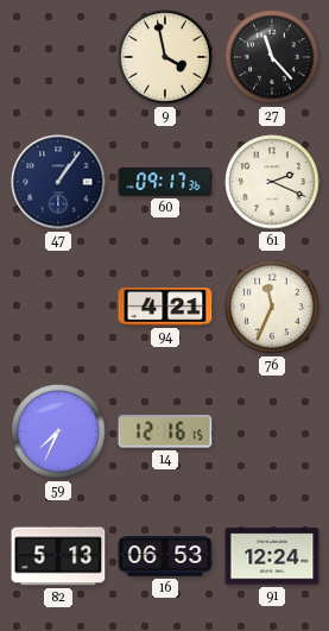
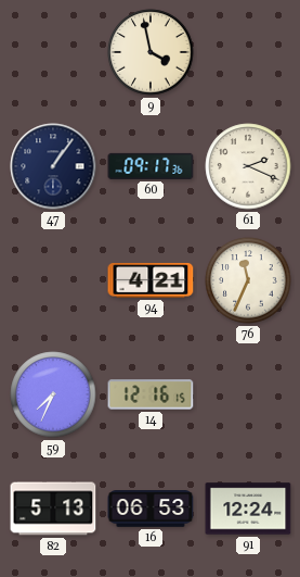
27: 11:23 -> none
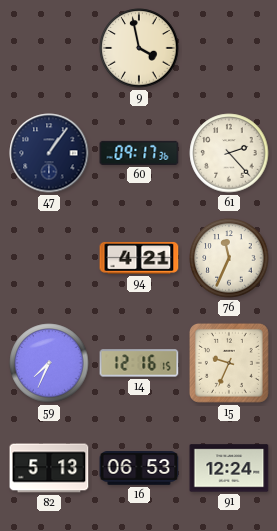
61: 2:19 -> 2:23
15: none -> 9:34
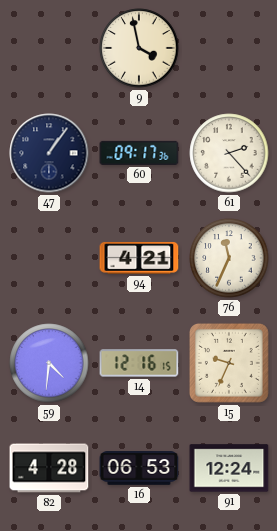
59: 7:34 -> 4:31
82: 5:13 -> 4:28
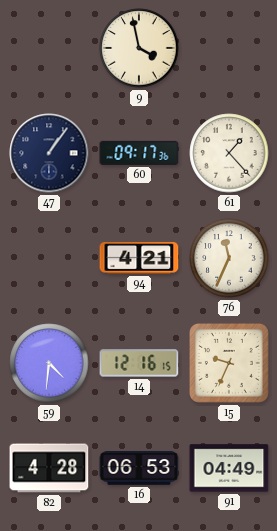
61: 2:23 -> 1:23
91: 12:24 -> 04:49
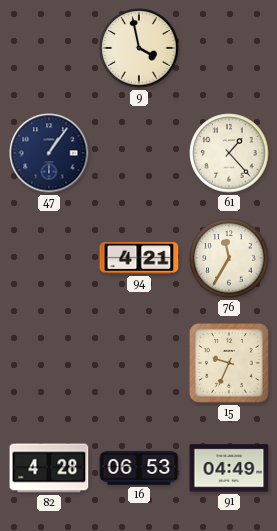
60: 09:17 -> none
76: 11:34 -> 11:35
59: 4:31 -> none
14: 12:16 -> none
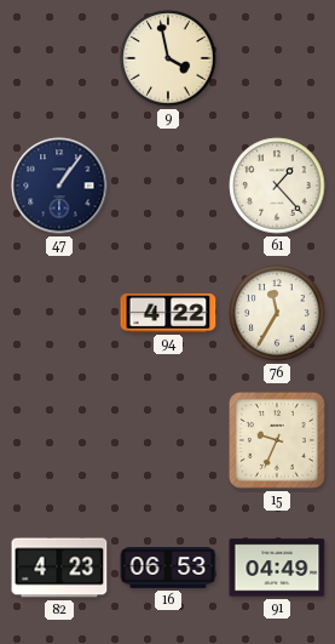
94: 4:21 -> 4:22
82: 4:28 -> 4:23
